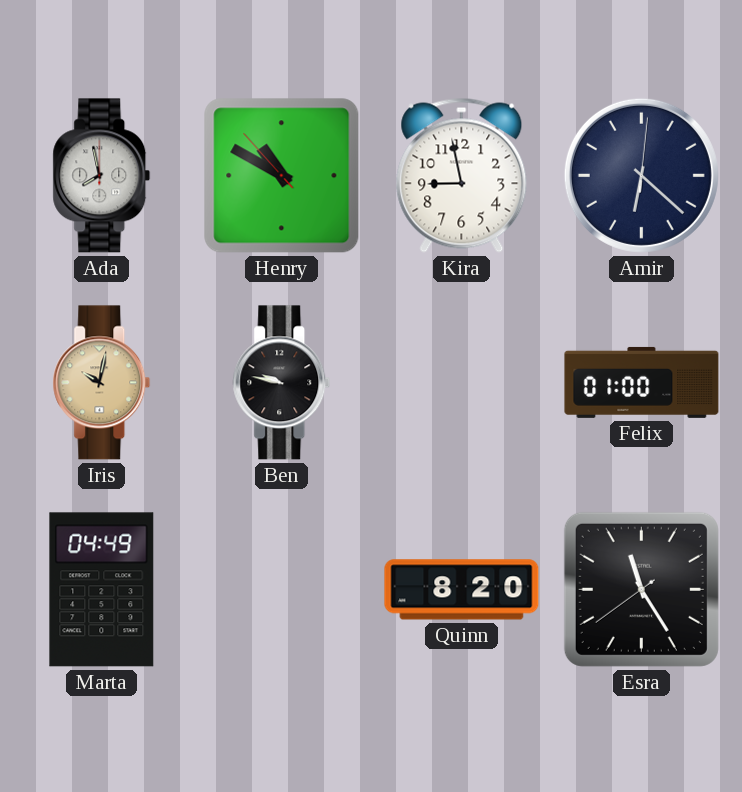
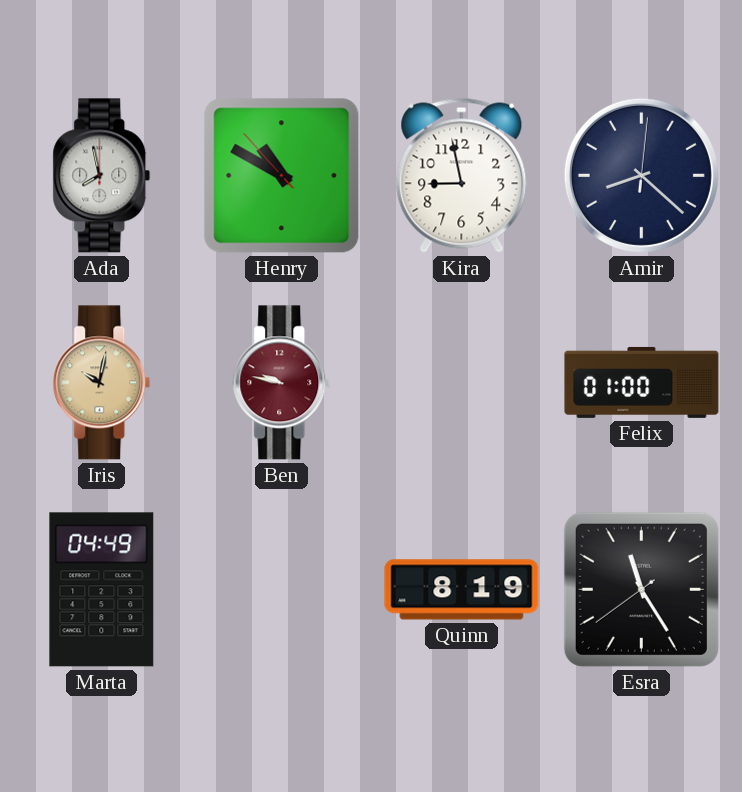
Amir: 6:22 -> 8:22
Ben dial: black -> burgundy
Quinn: 8:20 -> 8:19
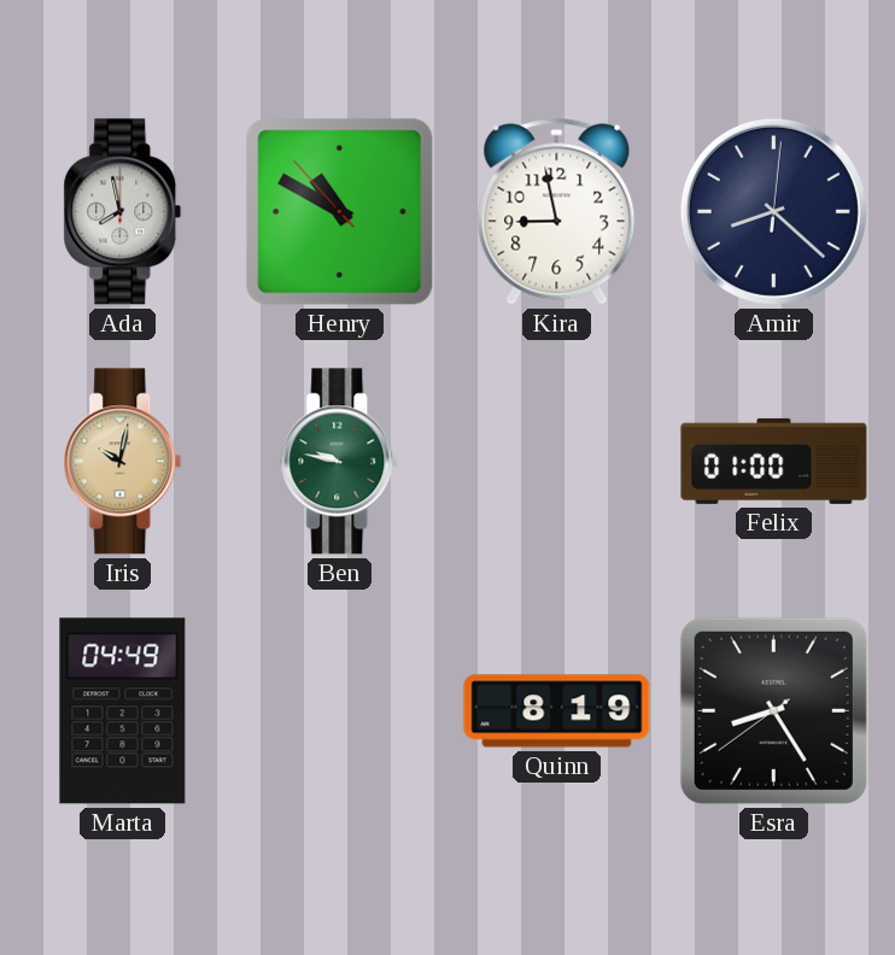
Ben dial: burgundy -> green
Esra: 11:24 -> 8:24
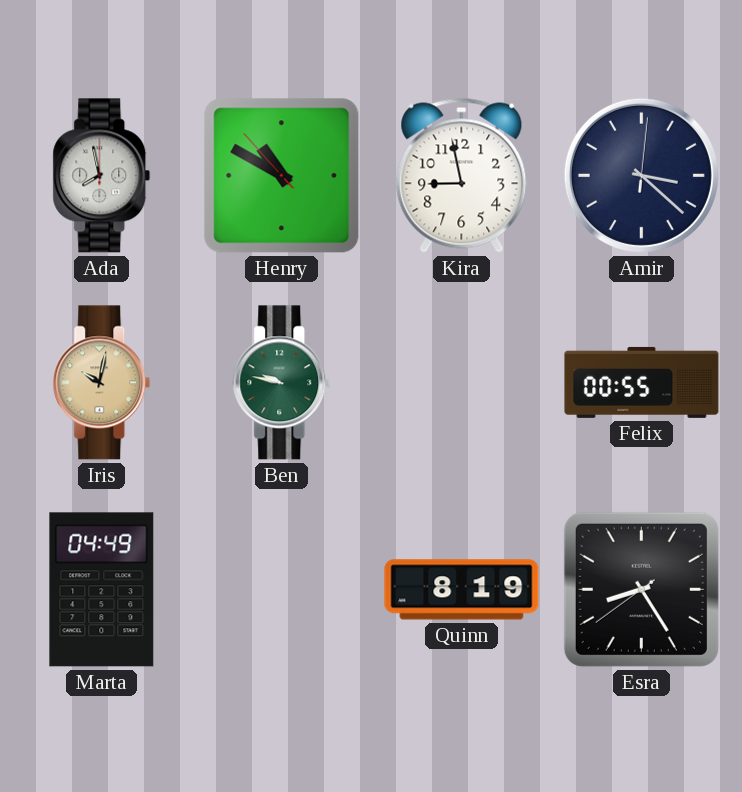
Amir: 8:22 -> 3:22
Felix: 01:00 -> 00:55
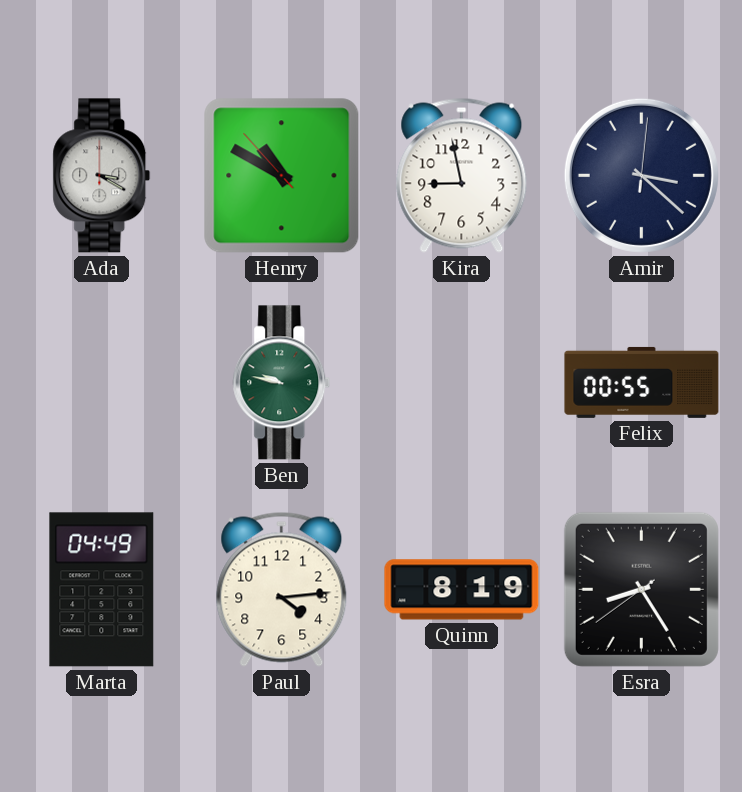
Ada: 7:58 -> 3:20
Iris: 10:02 -> none
Paul: none -> 4:14
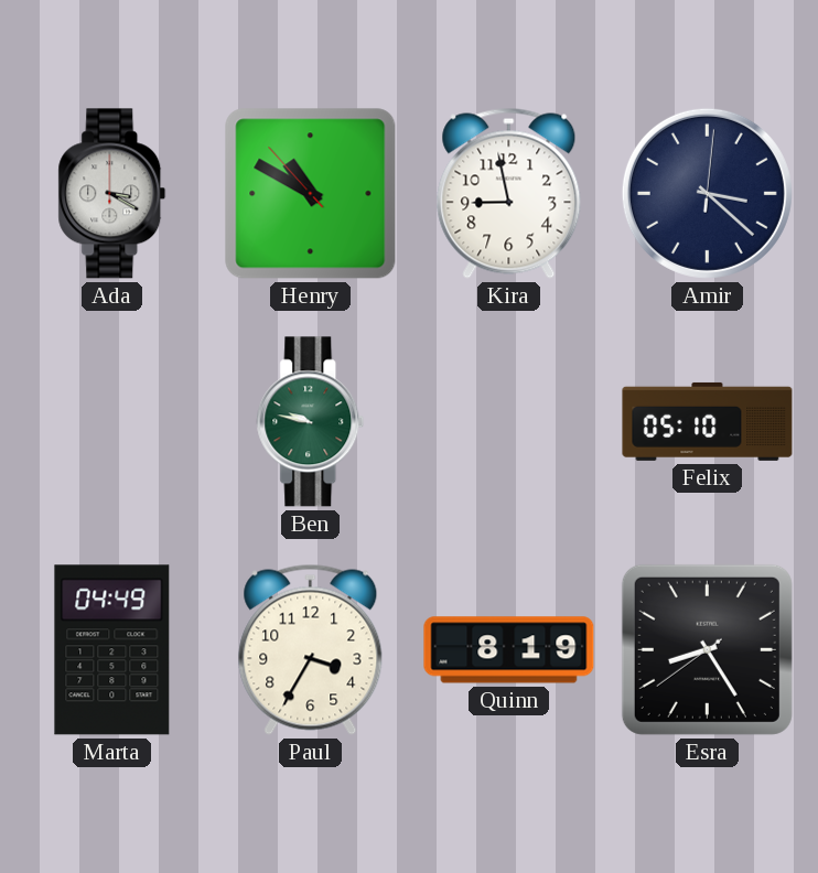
Felix: 00:55 -> 05:10
Paul: 4:14 -> 3:35
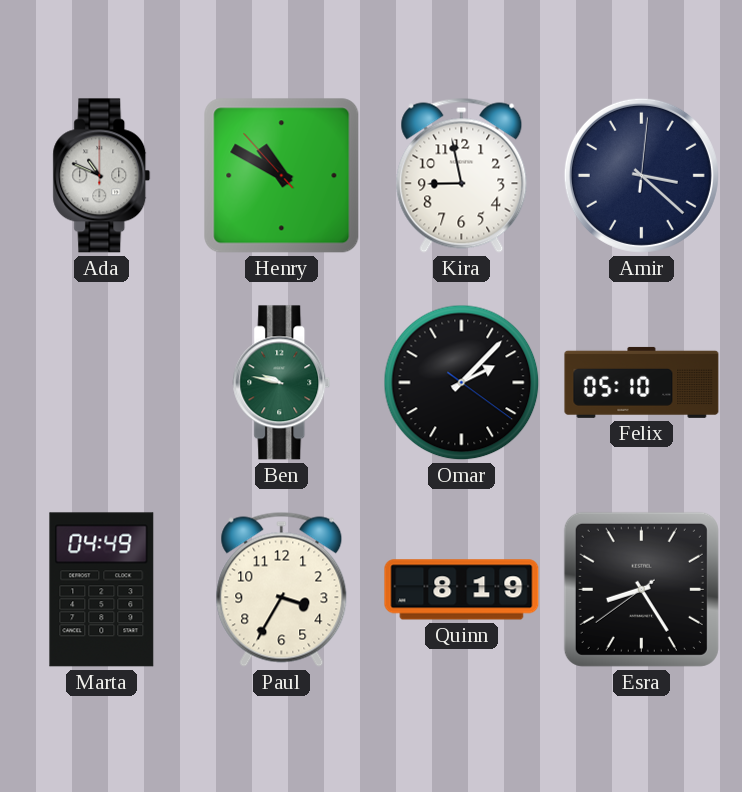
Ada: 3:20 -> 10:49
Omar: none -> 2:07
